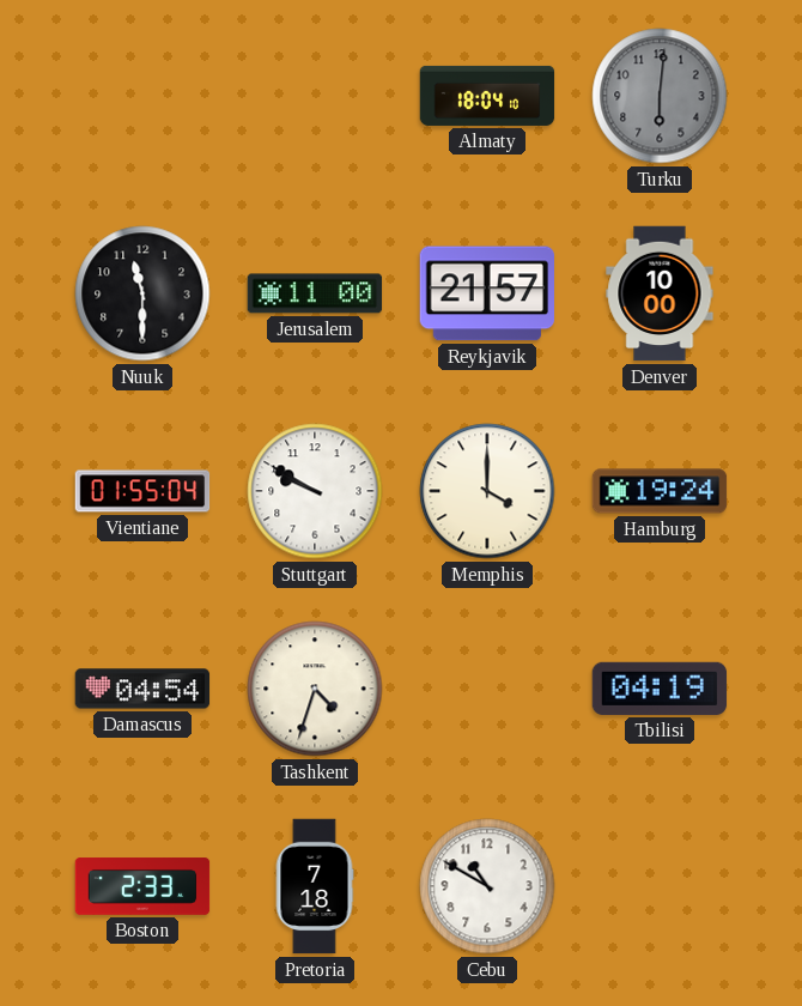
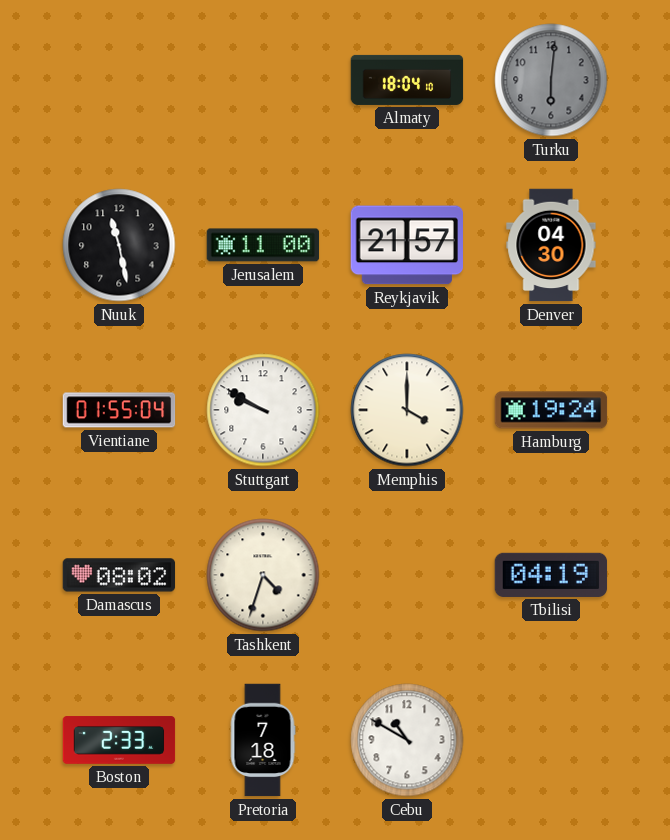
Nuuk: 11:30 -> 11:28
Denver: 10:00 -> 04:30
Damascus: 04:54 -> 08:02
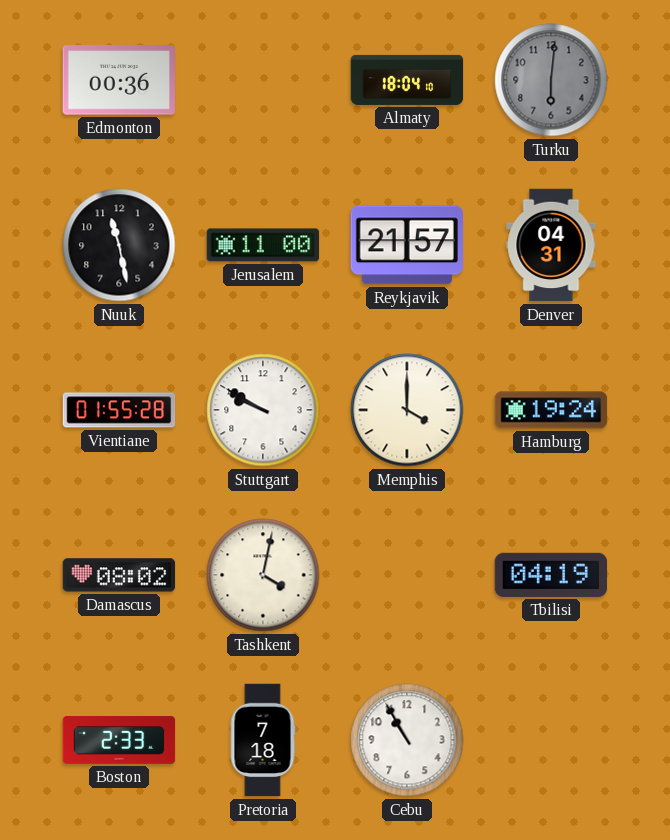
Edmonton: none -> 00:36
Denver: 04:30 -> 04:31
Vientiane: 01:55:04 -> 01:55:28
Tashkent: 4:33 -> 4:02
Cebu: 10:50 -> 10:55
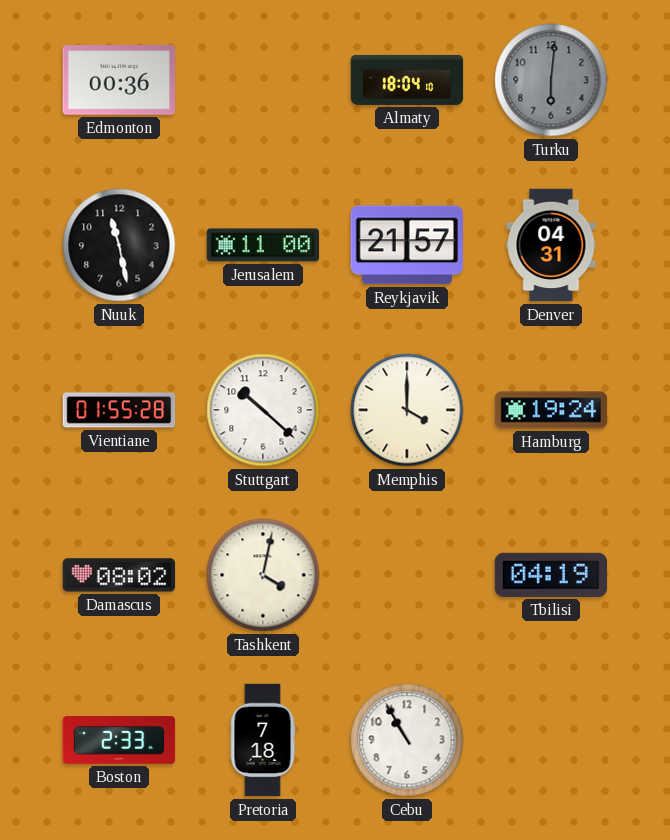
Stuttgart: 9:50 -> 10:22
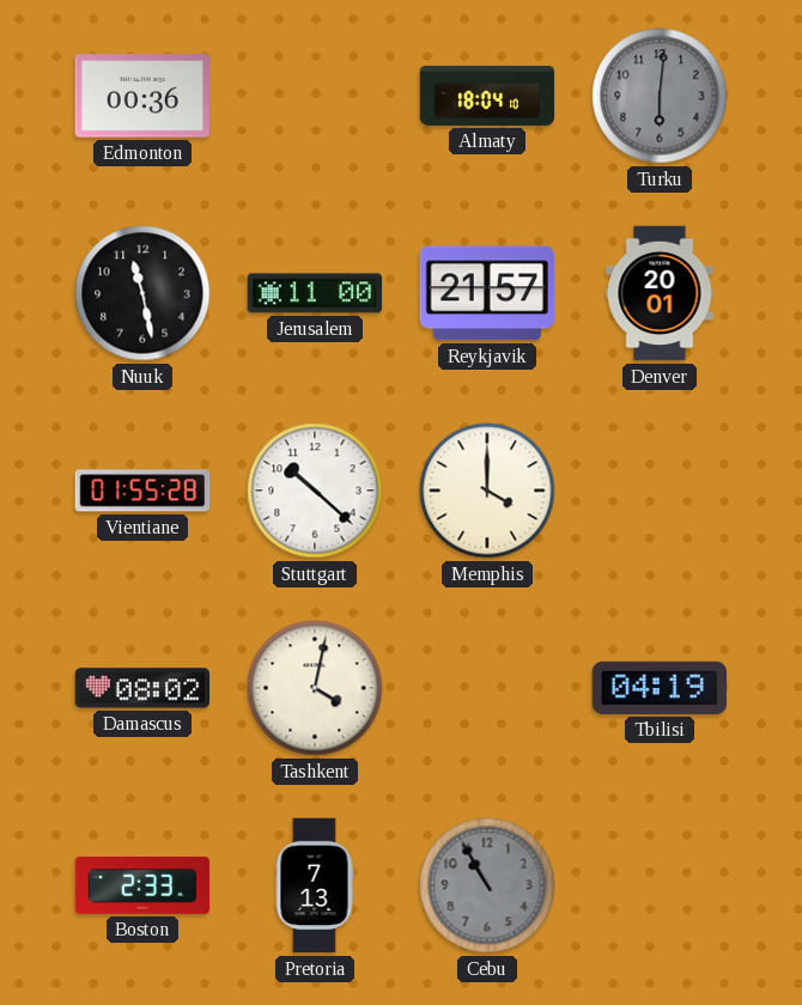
Denver: 04:31 -> 20:01
Hamburg: 19:24 -> none
Pretoria: 7:18 -> 7:13
Cebu dial: white -> grey
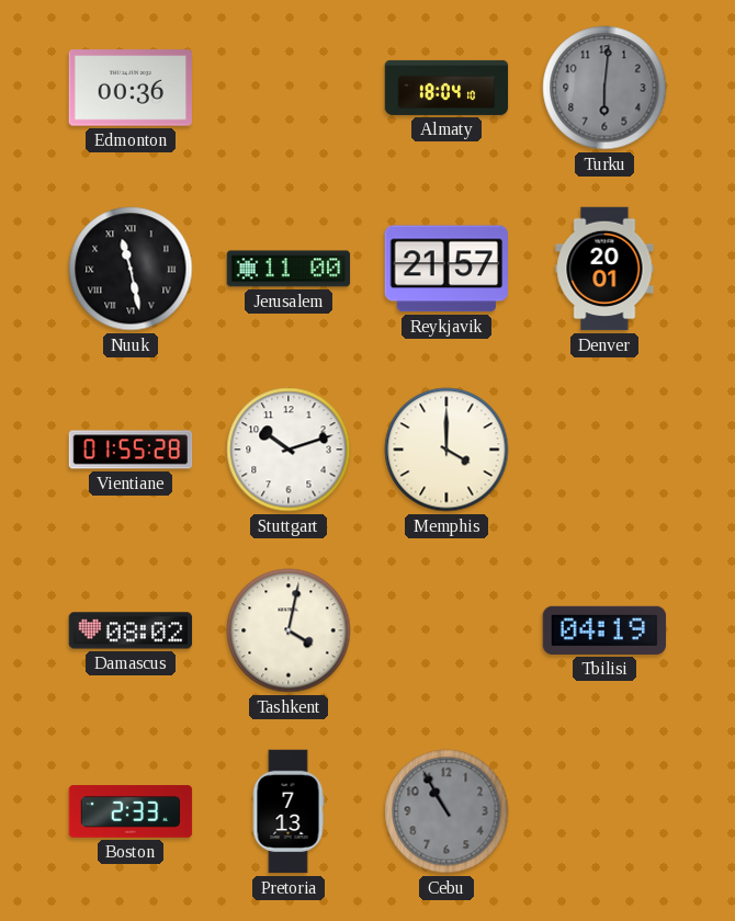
Nuuk numerals: Arabic -> Roman
Stuttgart: 10:22 -> 10:12
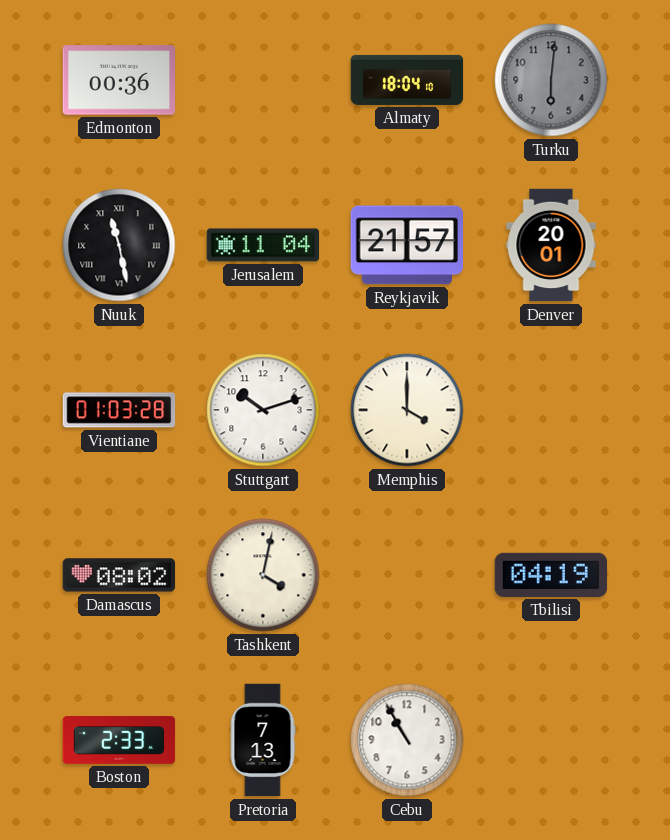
Jerusalem: 11:00 -> 11:04
Vientiane: 01:55 -> 01:03
Cebu dial: grey -> white
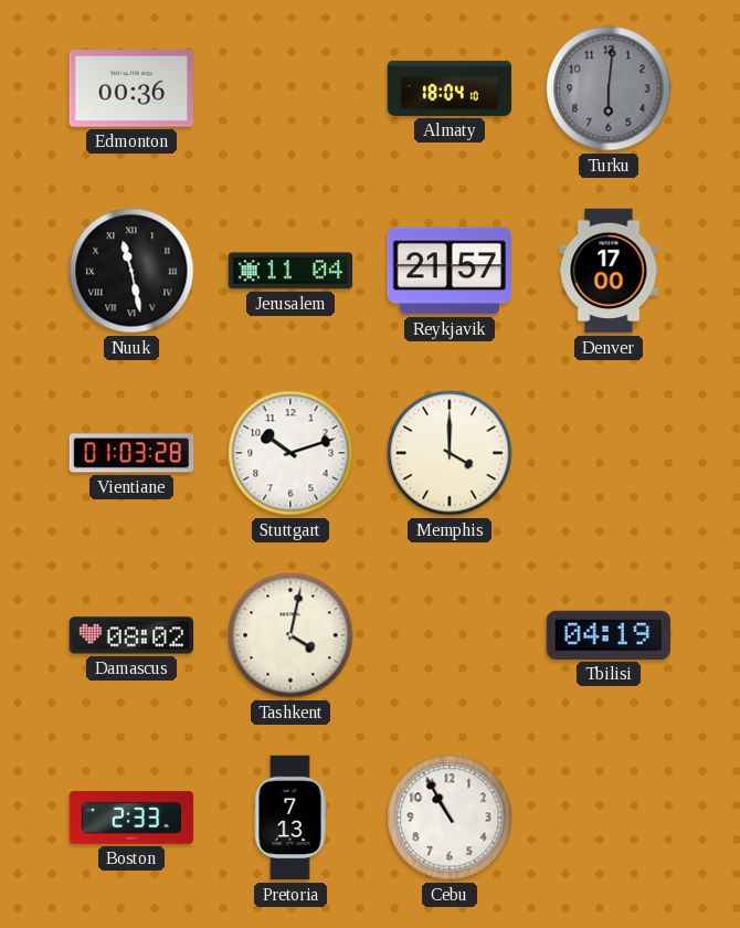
Denver: 20:01 -> 17:00
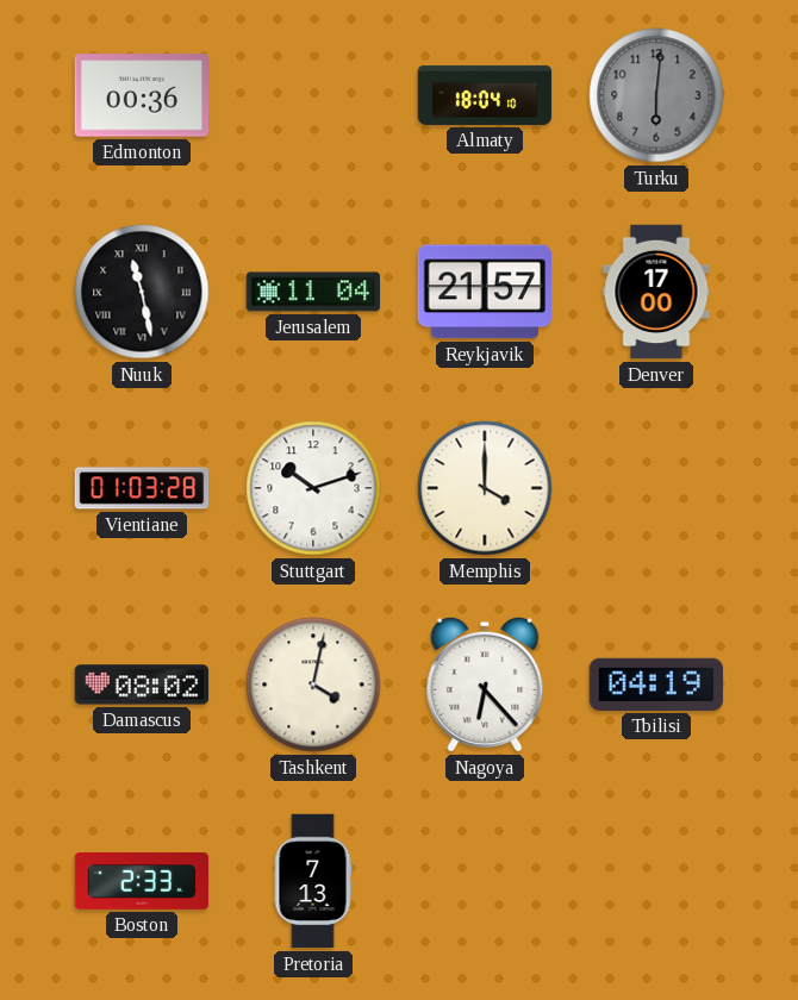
Nagoya: none -> 6:23
Cebu: 10:55 -> none
